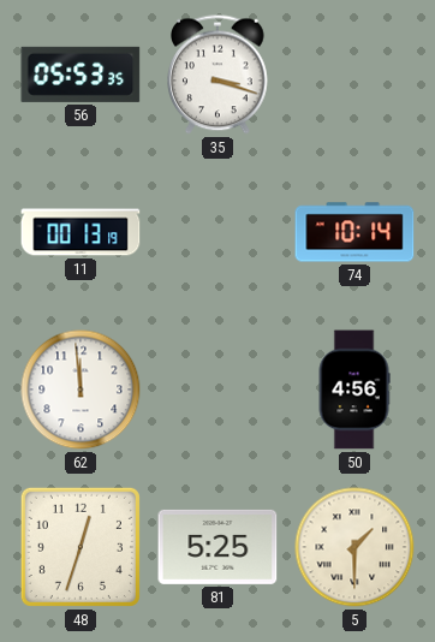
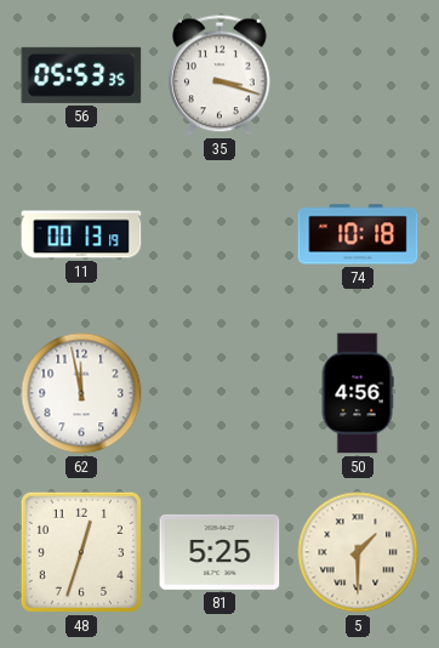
74: 10:14 -> 10:18
62: 11:59 -> 11:58
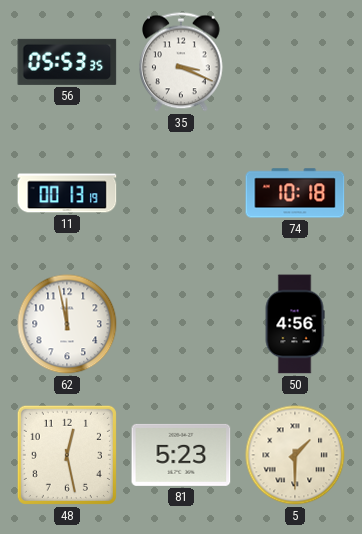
35: 3:18 -> 3:19
48: 12:33 -> 12:28
81: 5:25 -> 5:23
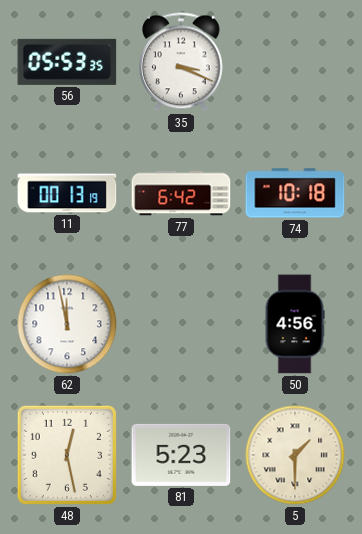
77: none -> 6:42
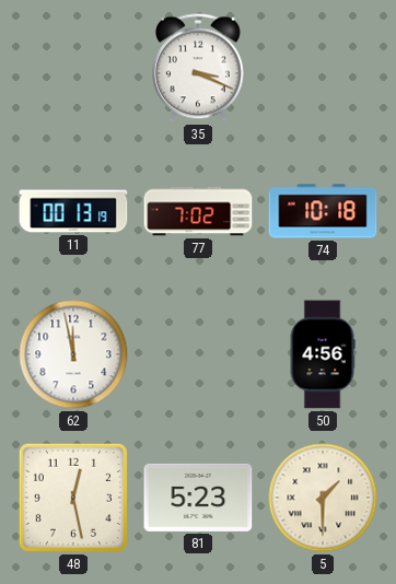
56: 05:53 -> none
77: 6:42 -> 7:02
